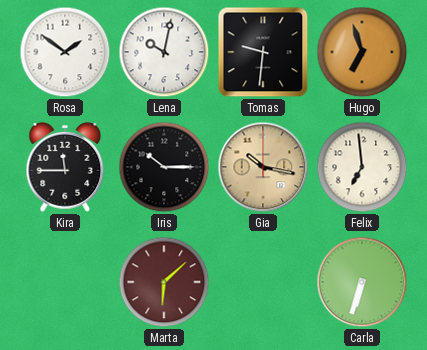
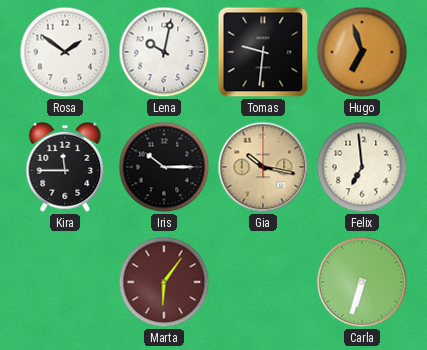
Marta: 6:08 -> 6:06
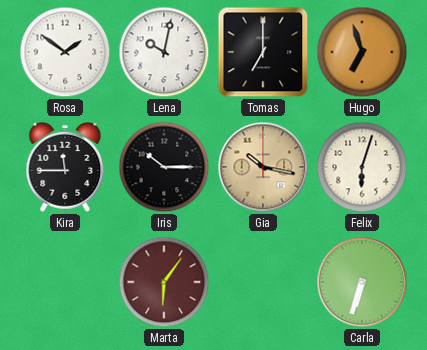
Tomas: 9:31 -> 7:00
Felix: 6:59 -> 6:03
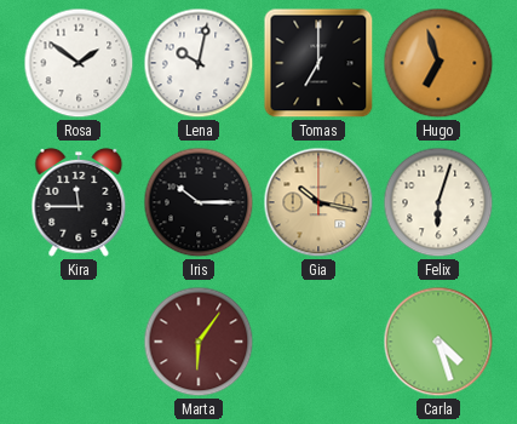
Carla: 6:33 -> 4:27
